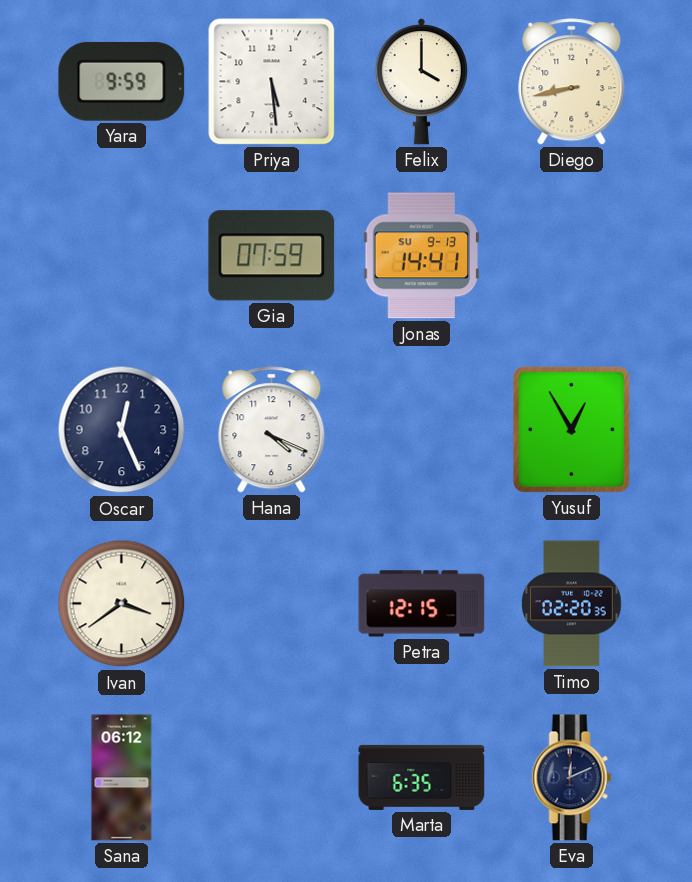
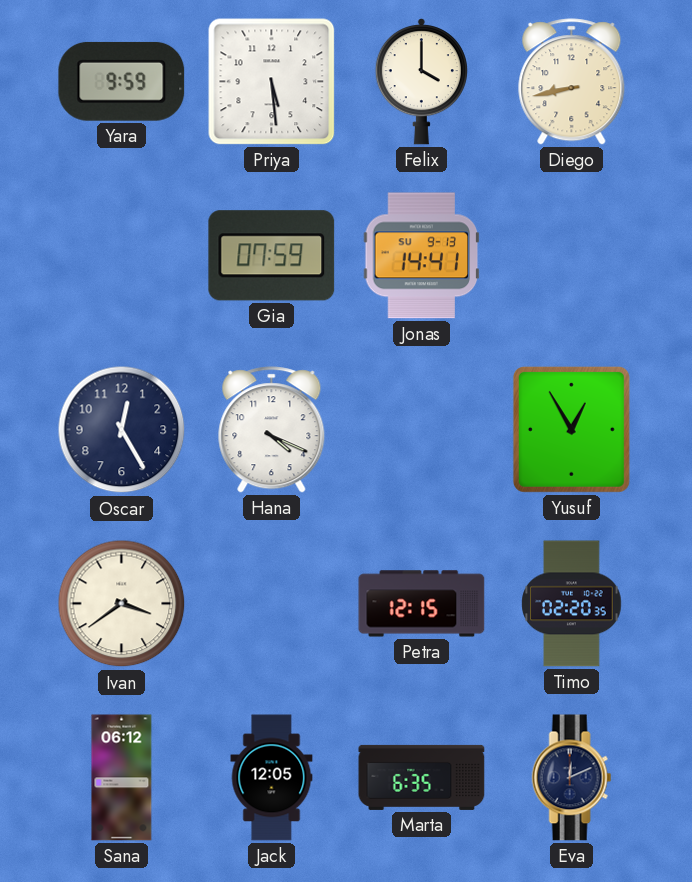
Oscar: 12:26 -> 12:25
Jack: none -> 12:05
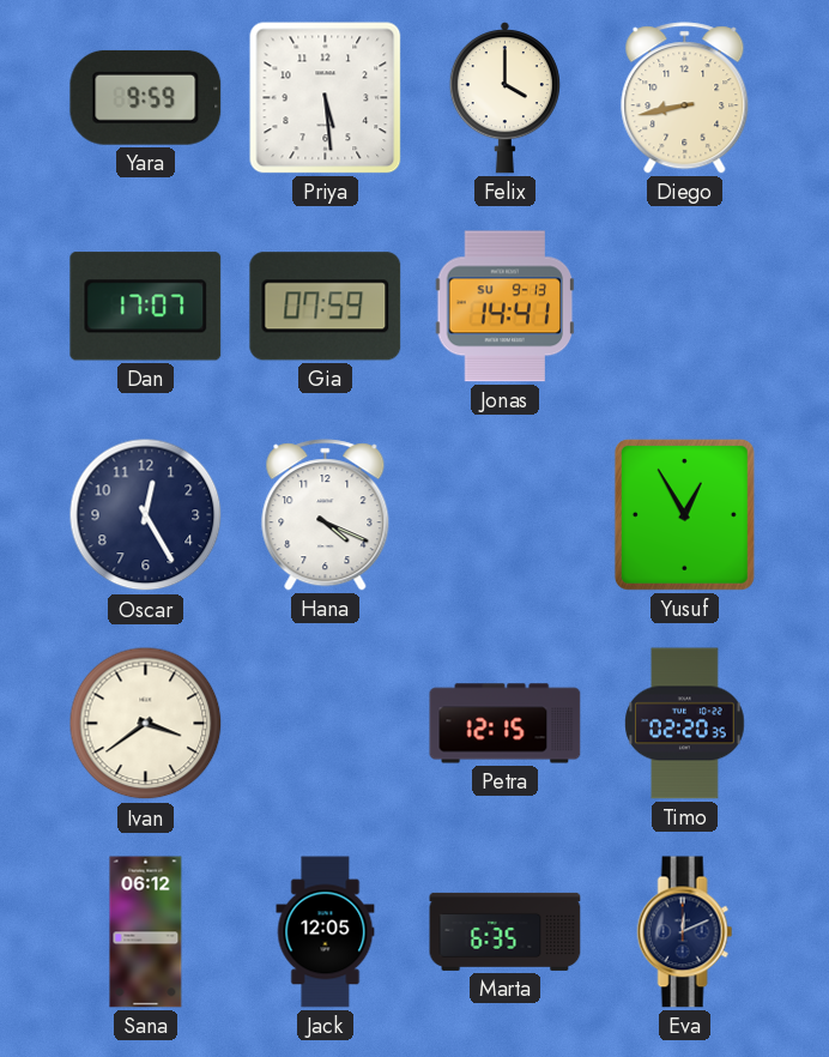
Dan: none -> 17:07
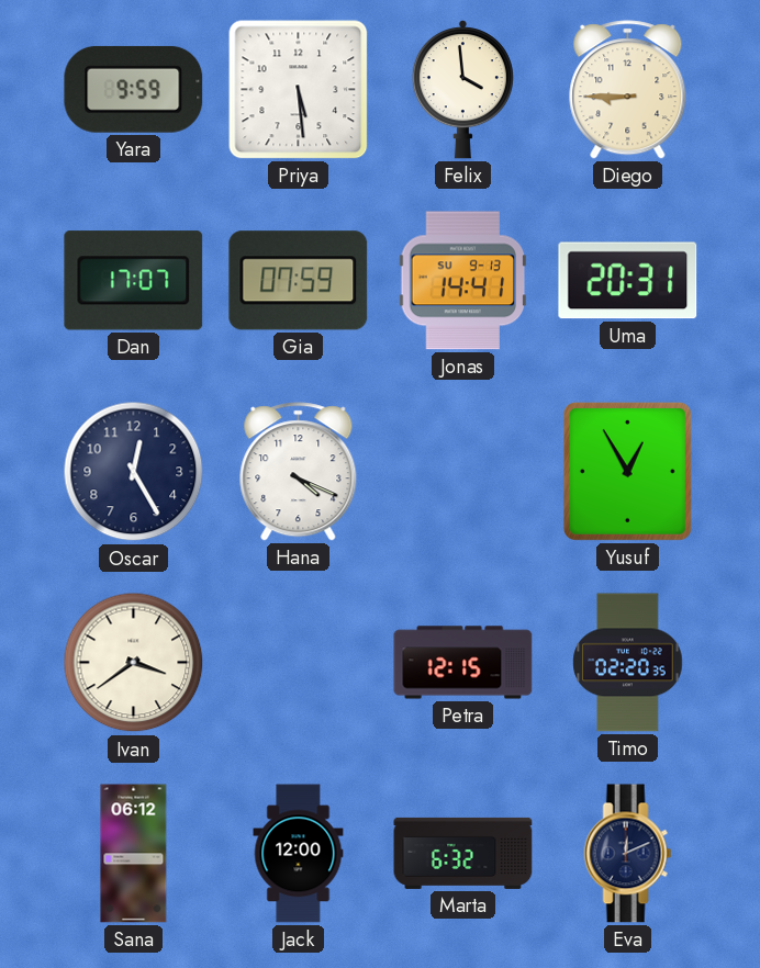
Felix: 4:00 -> 3:59
Diego: 8:43 -> 8:45
Uma: none -> 20:31
Jack: 12:05 -> 12:00
Marta: 6:35 -> 6:32
